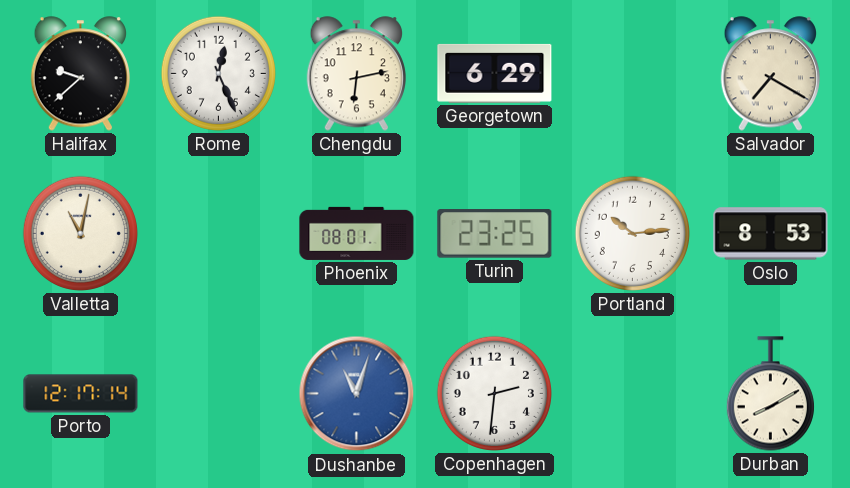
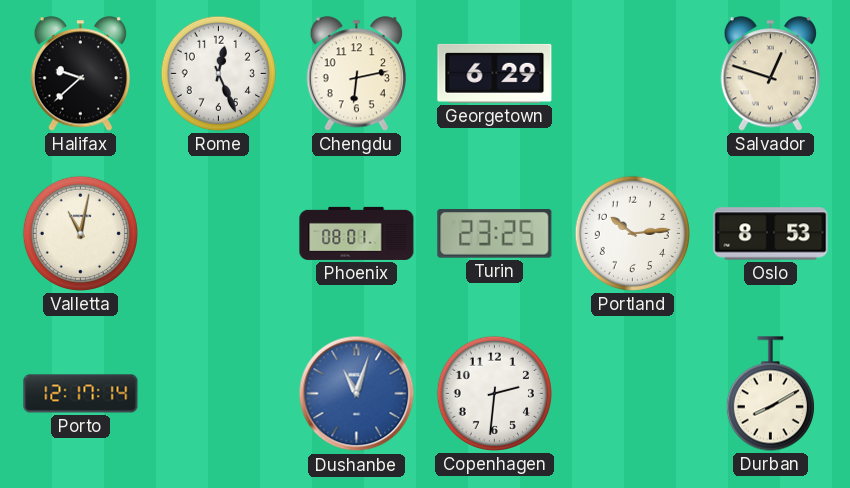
Salvador: 7:20 -> 12:48
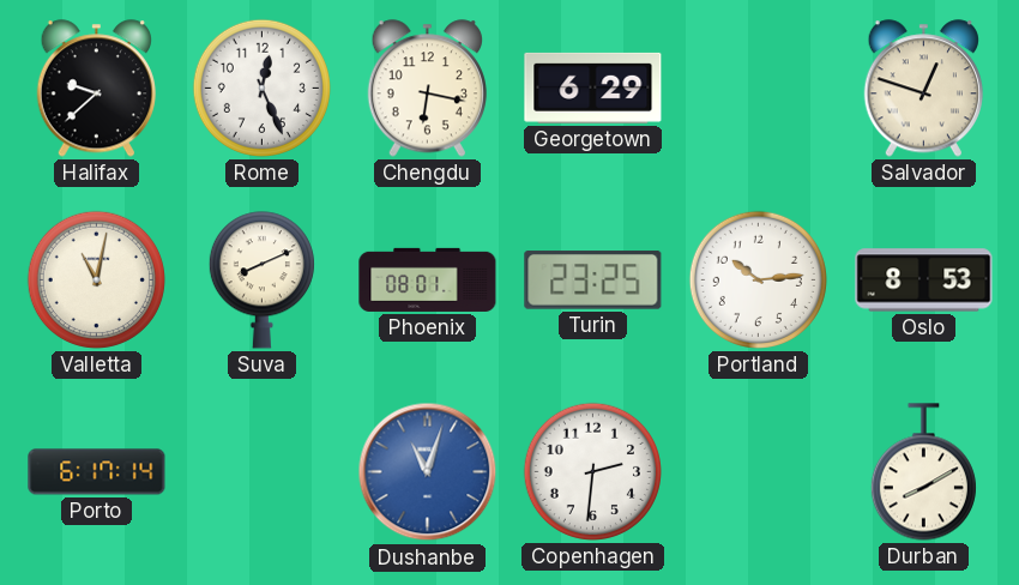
Chengdu: 6:13 -> 6:17
Suva: none -> 8:11
Porto: 12:17 -> 6:17
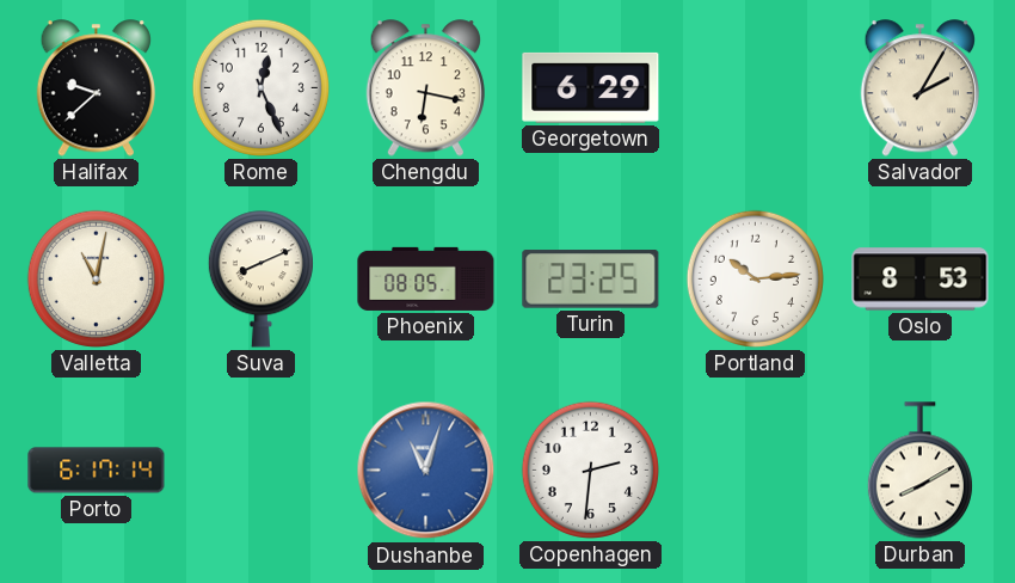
Salvador: 12:48 -> 2:05
Phoenix: 08:01 -> 08:05
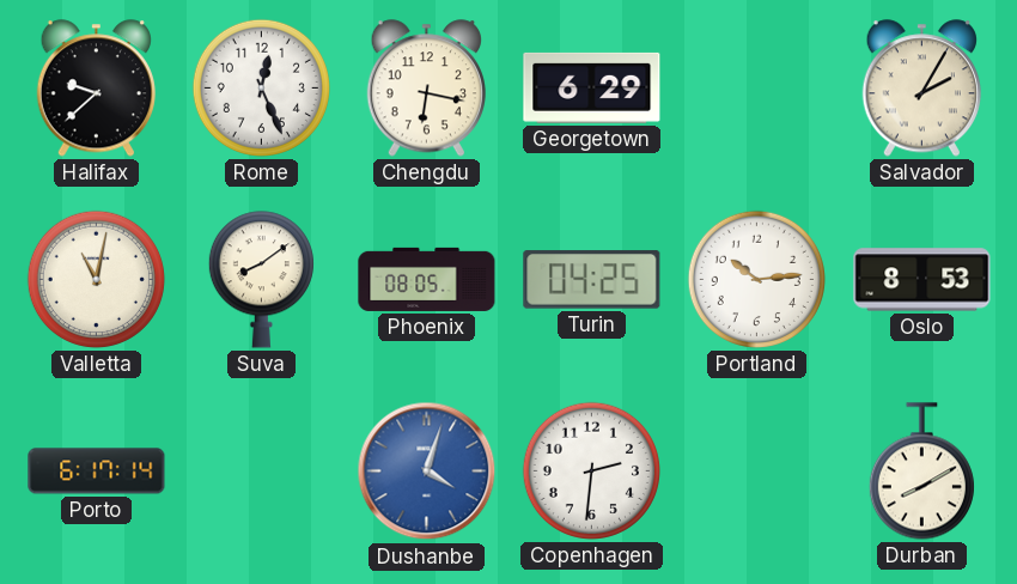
Suva: 8:11 -> 8:09
Turin: 23:25 -> 04:25
Dushanbe: 11:03 -> 4:03
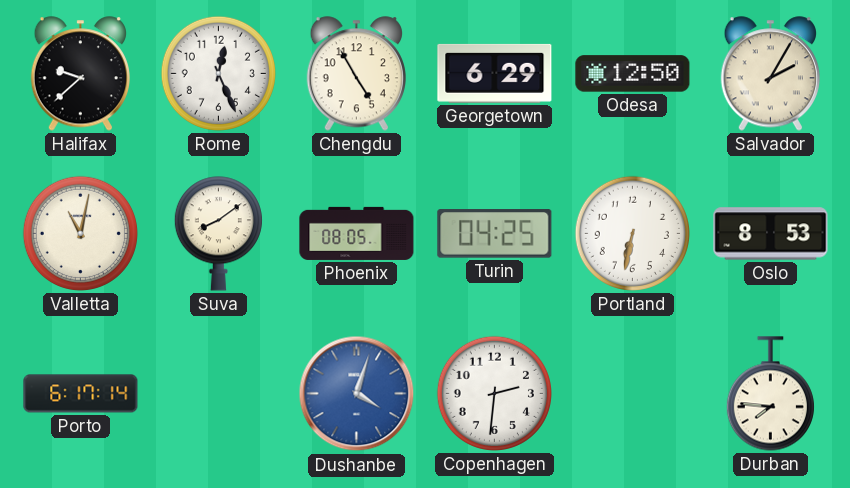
Chengdu: 6:17 -> 4:55
Odesa: none -> 12:50
Portland: 10:14 -> 6:32
Durban: 8:10 -> 7:46
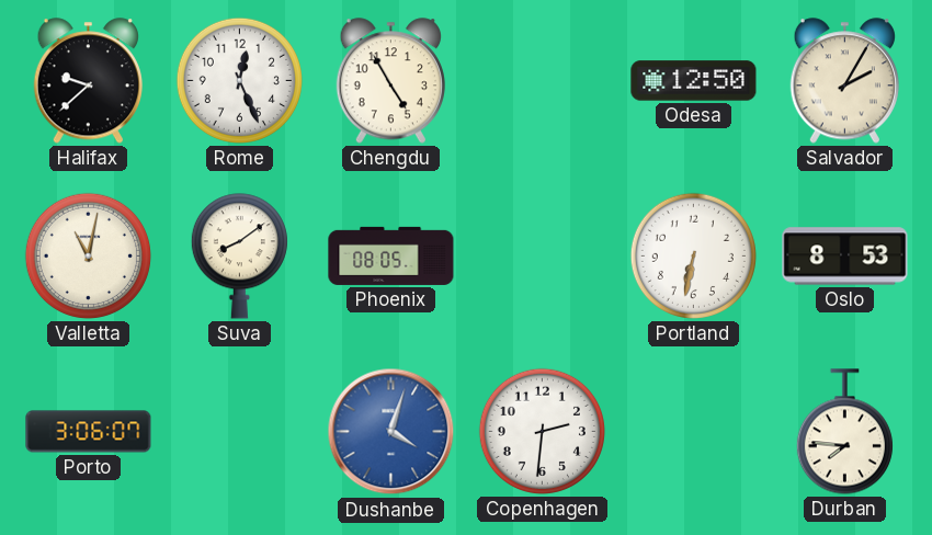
Georgetown: 6:29 -> none
Turin: 04:25 -> none
Porto: 6:17 -> 3:06
